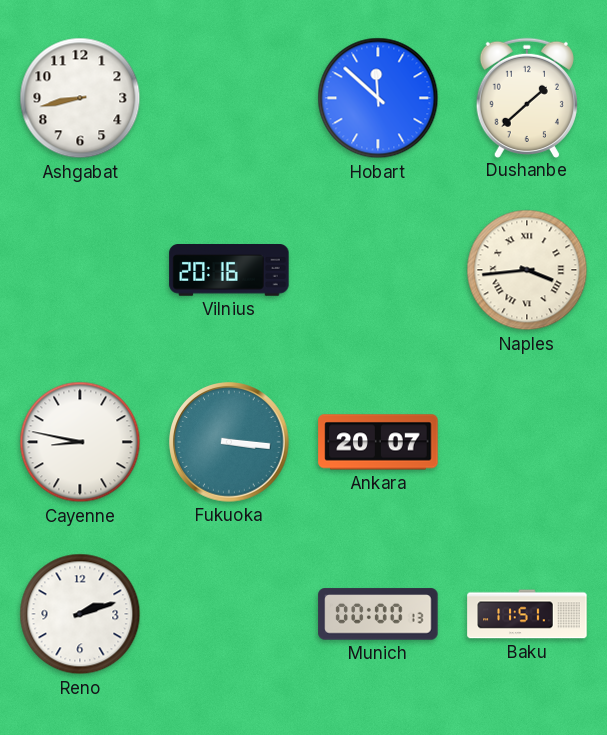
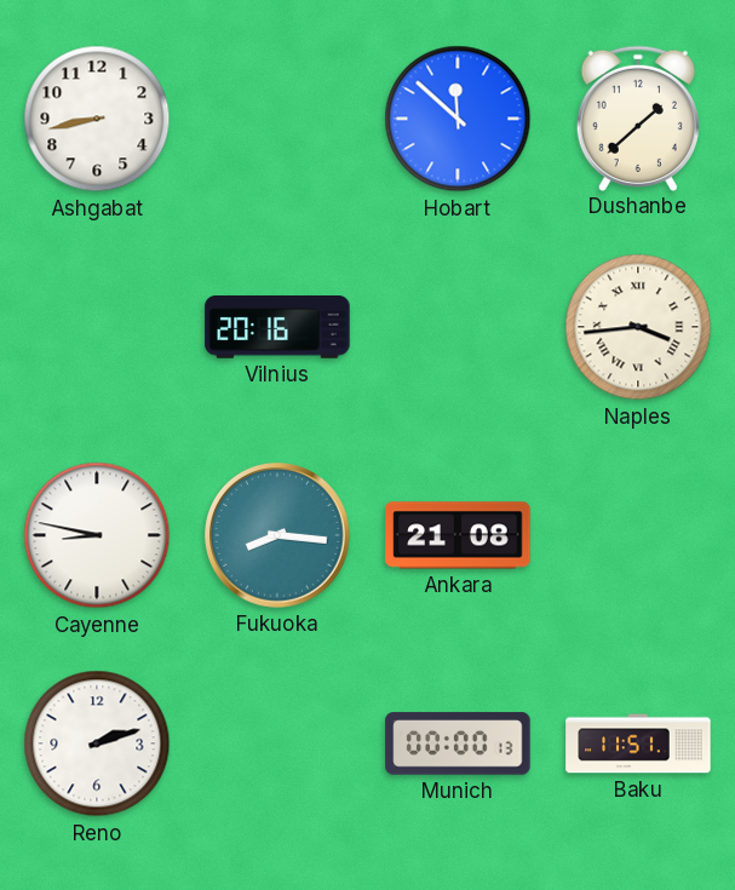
Fukuoka: 3:16 -> 8:16
Ankara: 20:07 -> 21:08
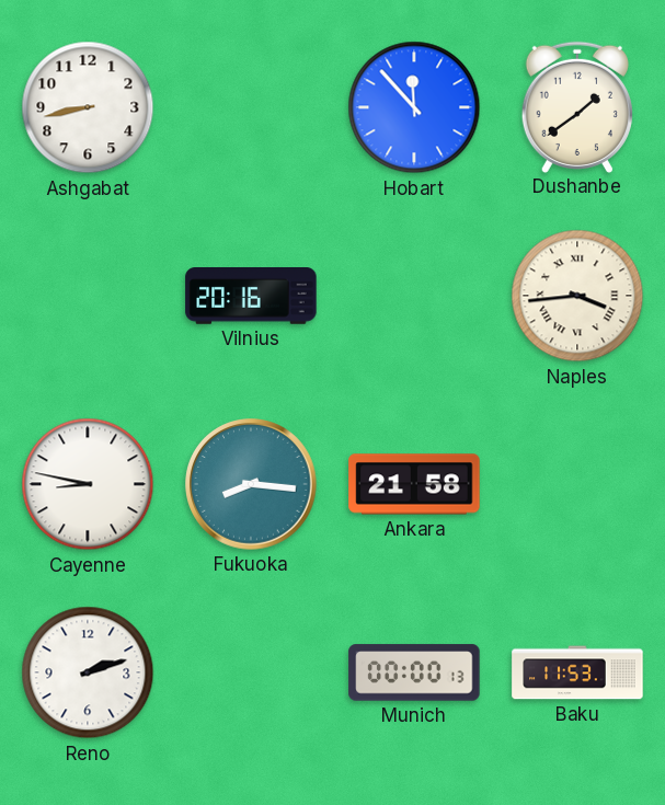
Hobart: 11:52 -> 11:53
Dushanbe: 1:38 -> 1:39
Ankara: 21:08 -> 21:58
Baku: 11:51 -> 11:53
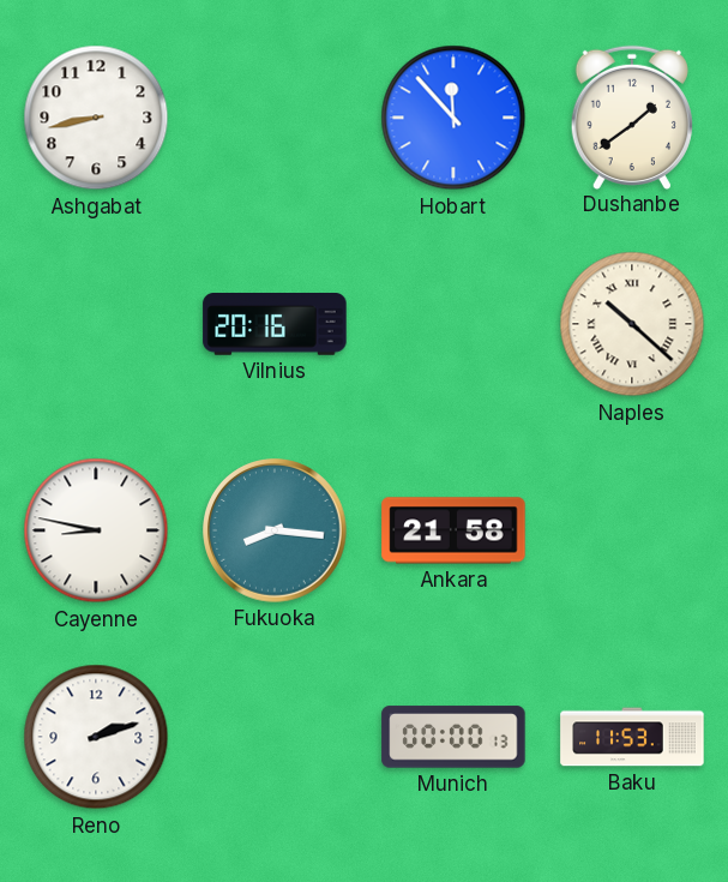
Naples: 3:44 -> 10:22
